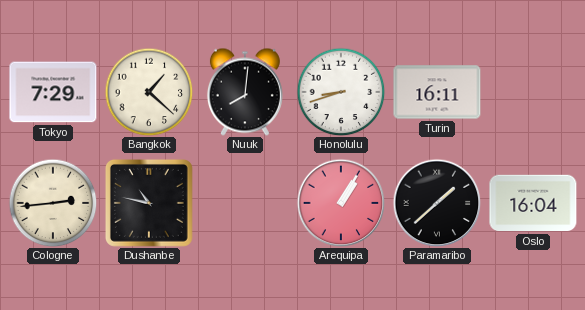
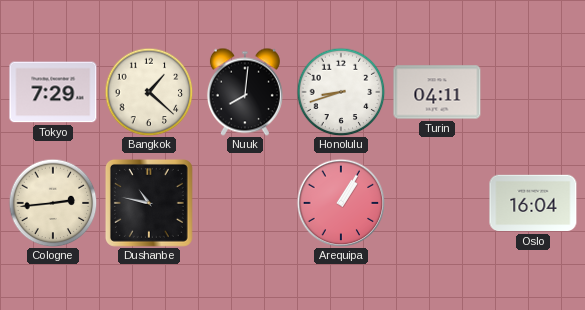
Turin: 16:11 -> 04:11
Paramaribo: 1:38 -> none
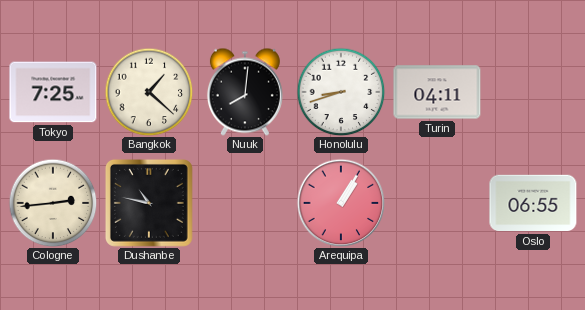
Tokyo: 7:29 -> 7:25
Oslo: 16:04 -> 06:55
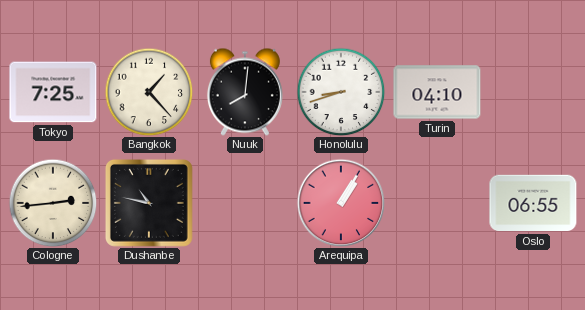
Bangkok: 1:22 -> 1:23
Turin: 04:11 -> 04:10
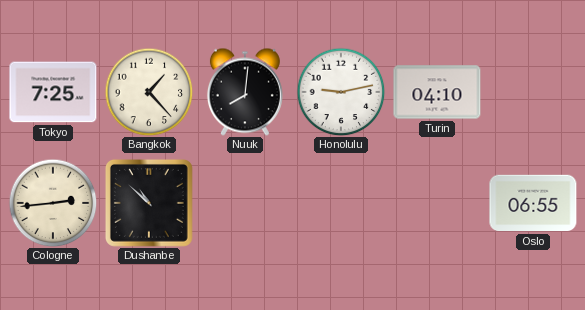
Honolulu: 8:42 -> 9:13
Dushanbe: 10:47 -> 10:52
Arequipa: 1:05 -> none
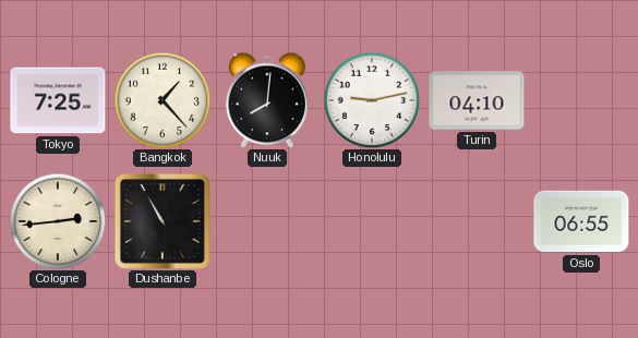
Dushanbe: 10:52 -> 10:55
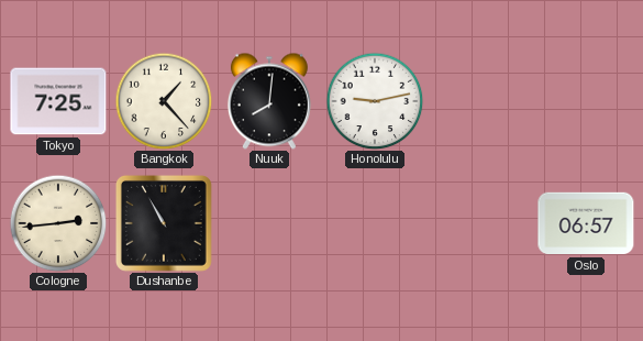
Turin: 04:10 -> none
Oslo: 06:55 -> 06:57
